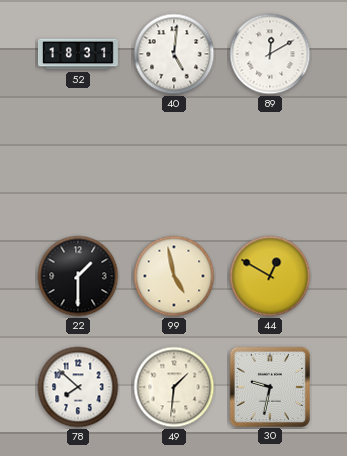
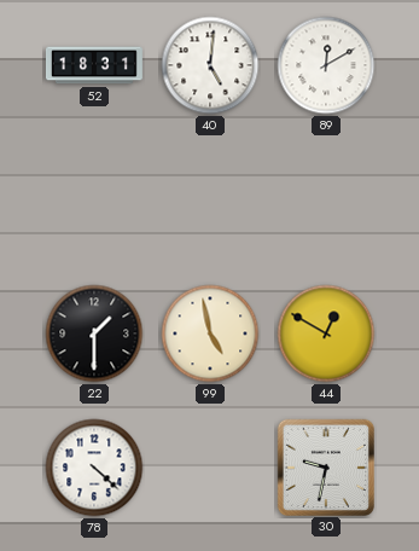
78: 7:52 -> 4:22
49: 1:31 -> none
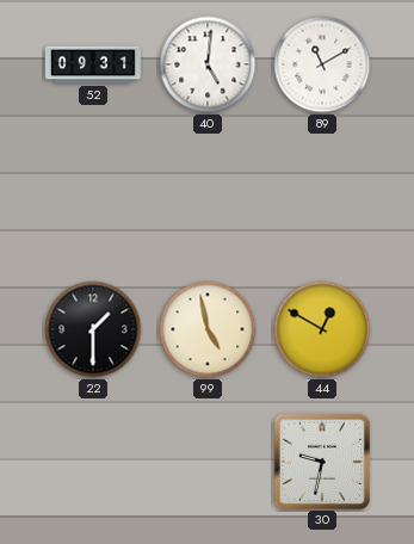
52: 18:31 -> 09:31
89: 12:10 -> 11:10
78: 4:22 -> none
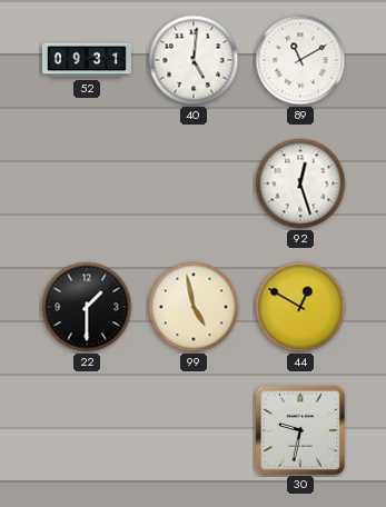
92: none -> 12:27
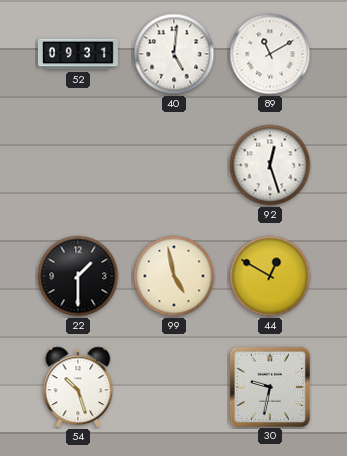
54: none -> 10:27
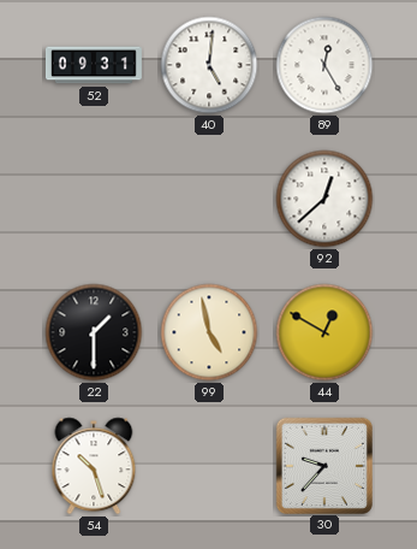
89: 11:10 -> 12:25
92: 12:27 -> 12:38
30: 9:32 -> 9:37
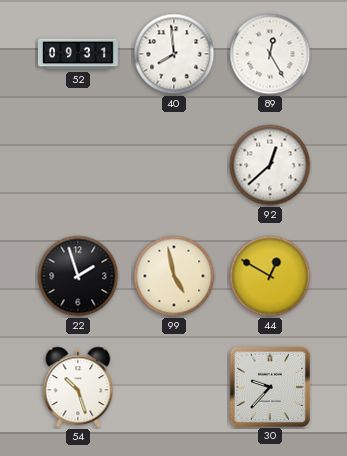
40: 5:01 -> 7:59
22: 1:30 -> 1:57
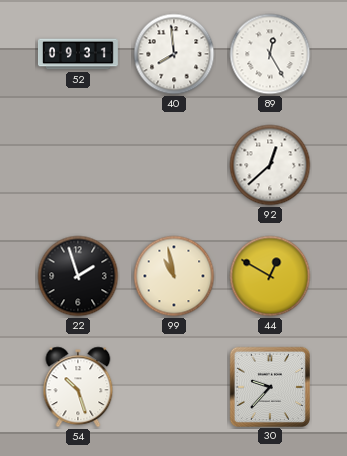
99: 4:58 -> 10:58
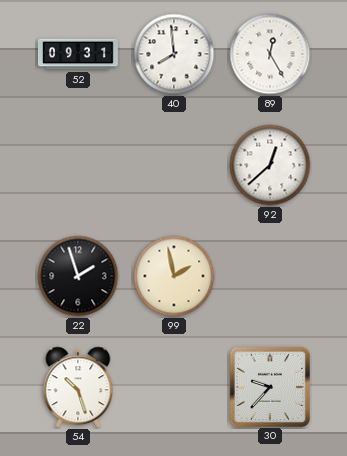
99: 10:58 -> 1:58
44: 12:50 -> none
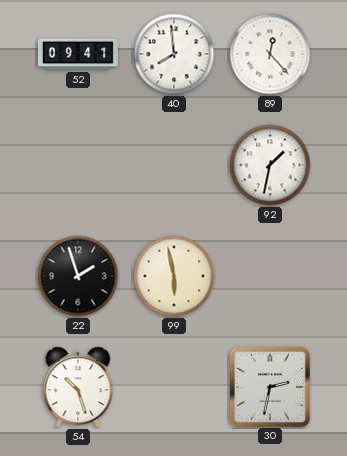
52: 09:31 -> 09:41
89: 12:25 -> 12:23
92: 12:38 -> 1:32
99: 1:58 -> 5:58
30: 9:37 -> 2:32
